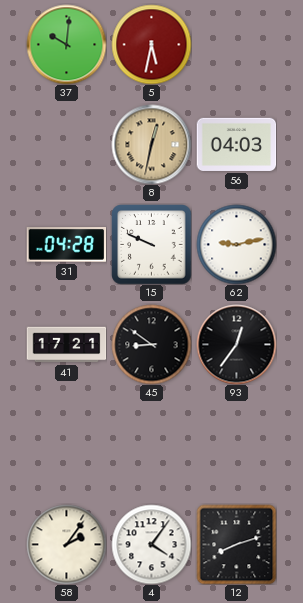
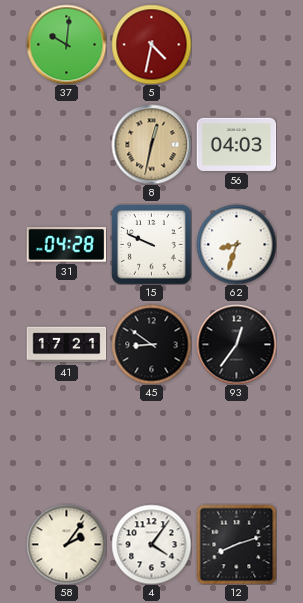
5: 5:32 -> 4:32
62: 9:13 -> 8:33
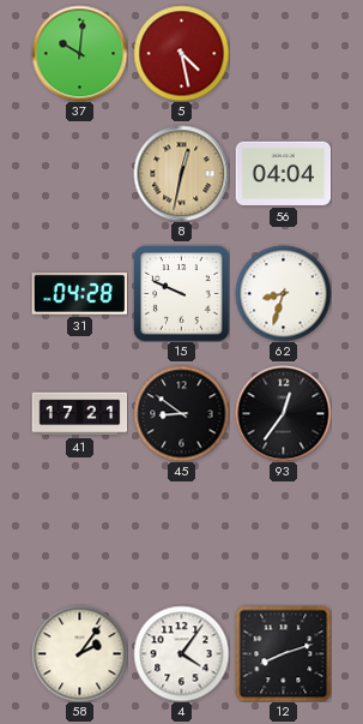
5: 4:32 -> 4:28
56: 04:03 -> 04:04
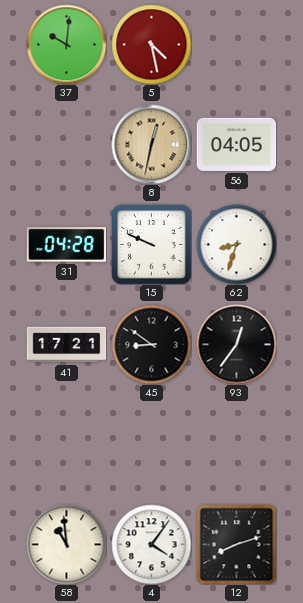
56: 04:04 -> 04:05
58: 2:06 -> 10:59
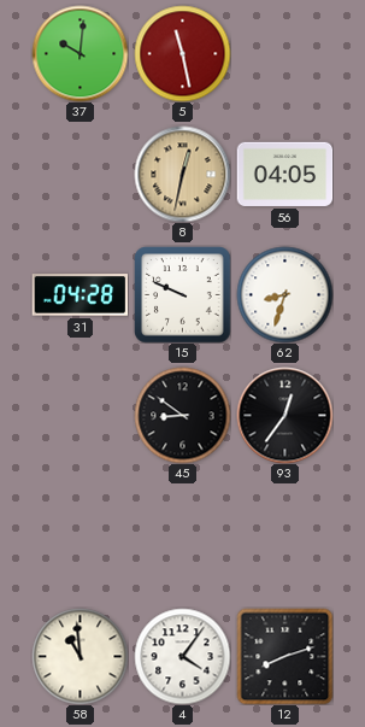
5: 4:28 -> 11:28
41: 17:21 -> none
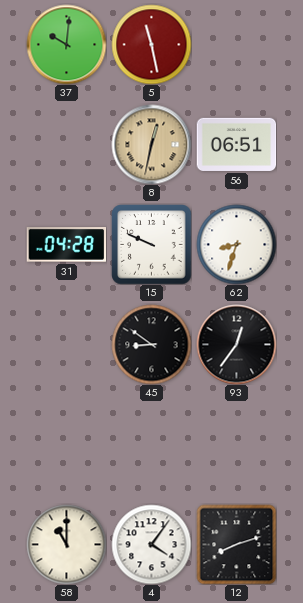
56: 04:05 -> 06:51
58: 10:59 -> 11:00
